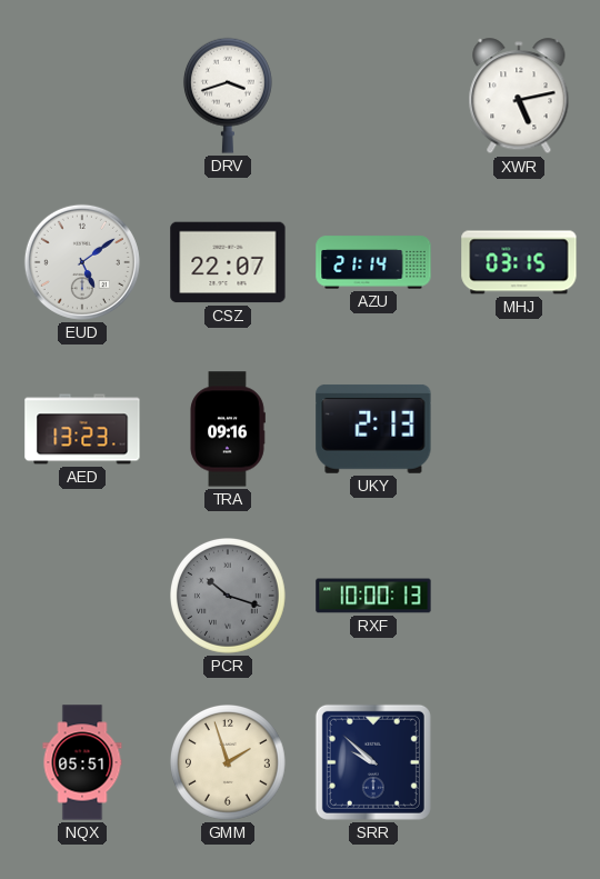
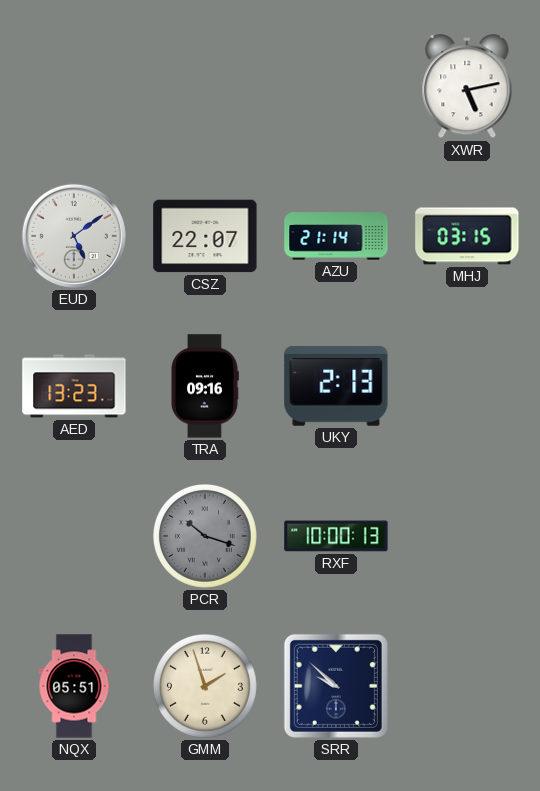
DRV: 3:42 -> none
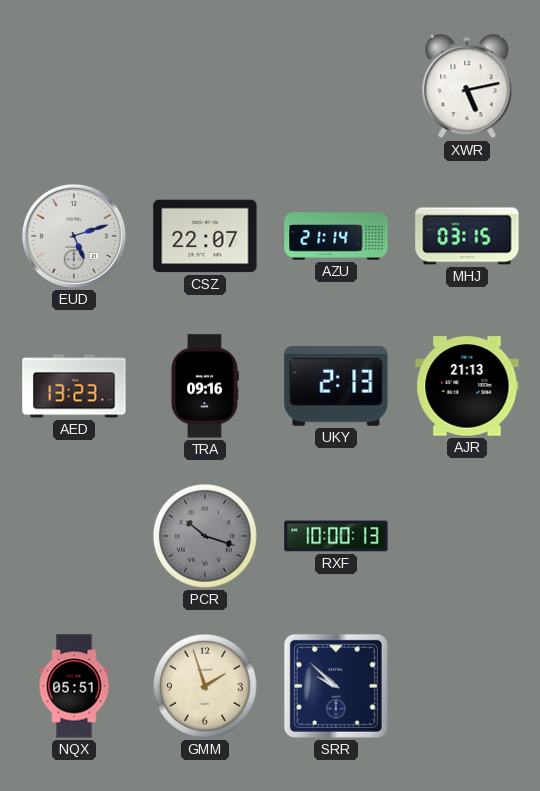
EUD: 5:09 -> 5:12
AJR: none -> 21:13
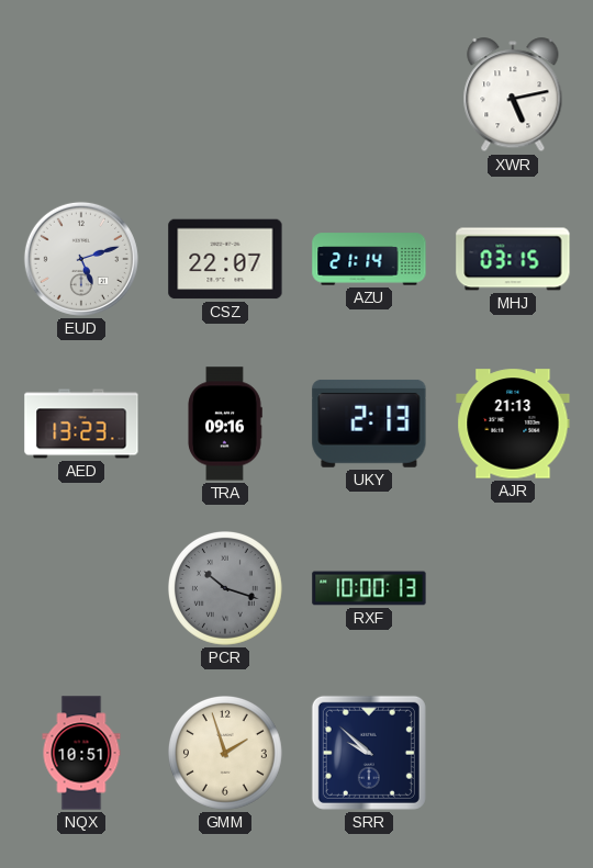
NQX: 05:51 -> 10:51
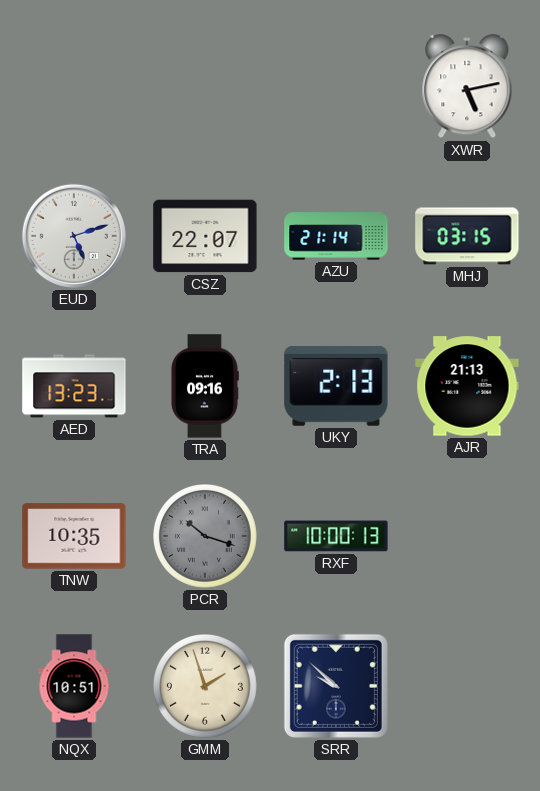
TNW: none -> 10:35
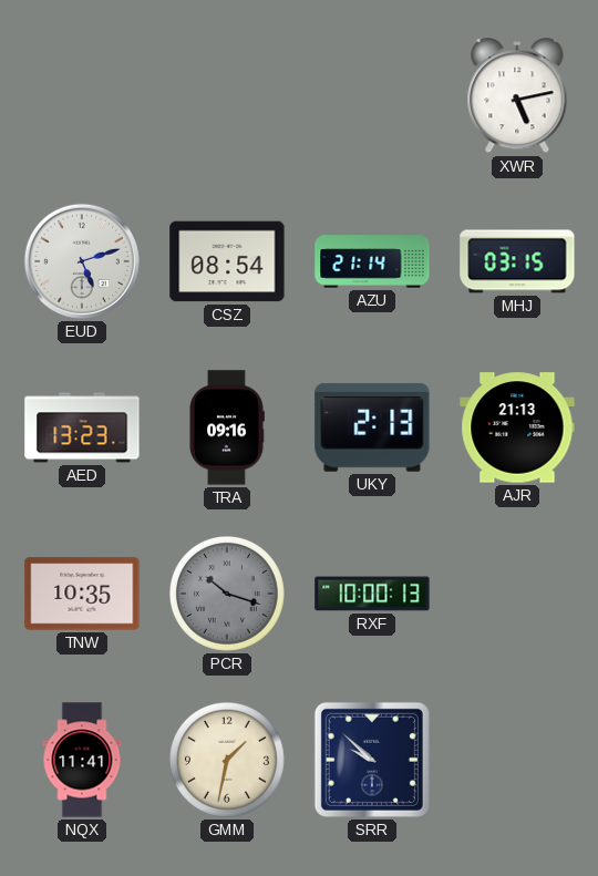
CSZ: 22:07 -> 08:54
NQX: 10:51 -> 11:41
GMM: 1:57 -> 1:32
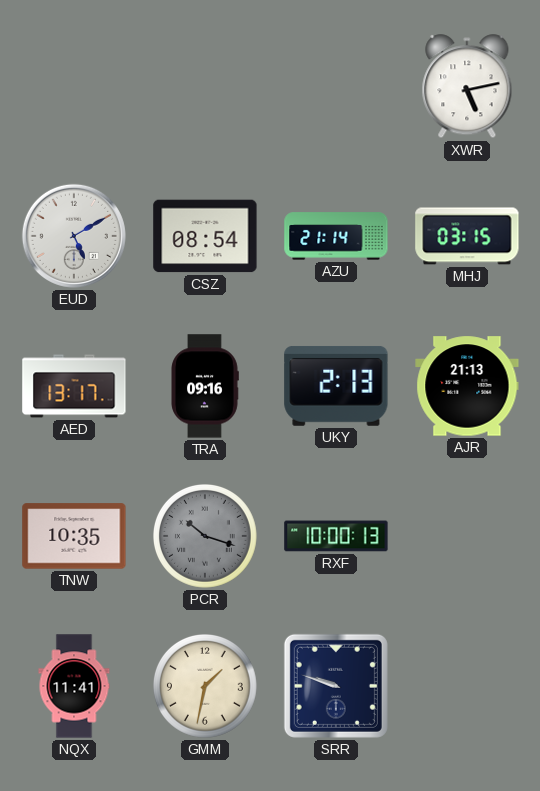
EUD: 5:12 -> 5:10
AED: 13:23 -> 13:17
SRR: 9:52 -> 9:48
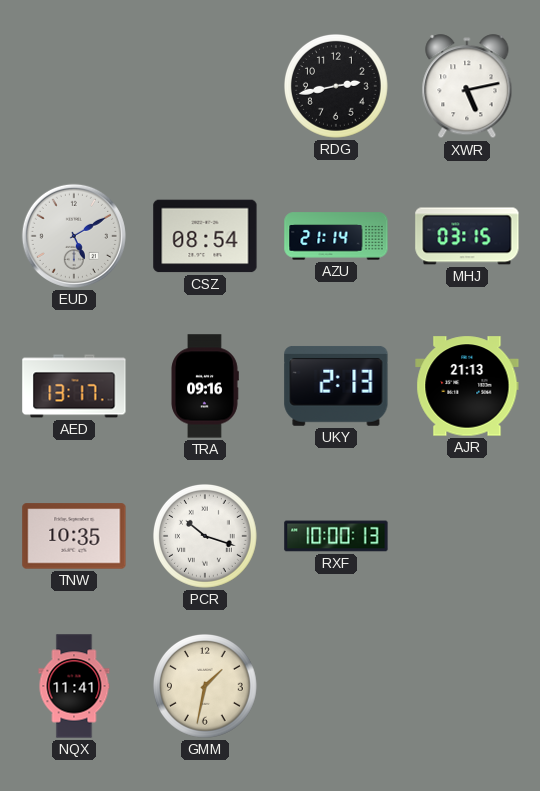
RDG: none -> 2:43
PCR dial: grey -> white
SRR: 9:48 -> none
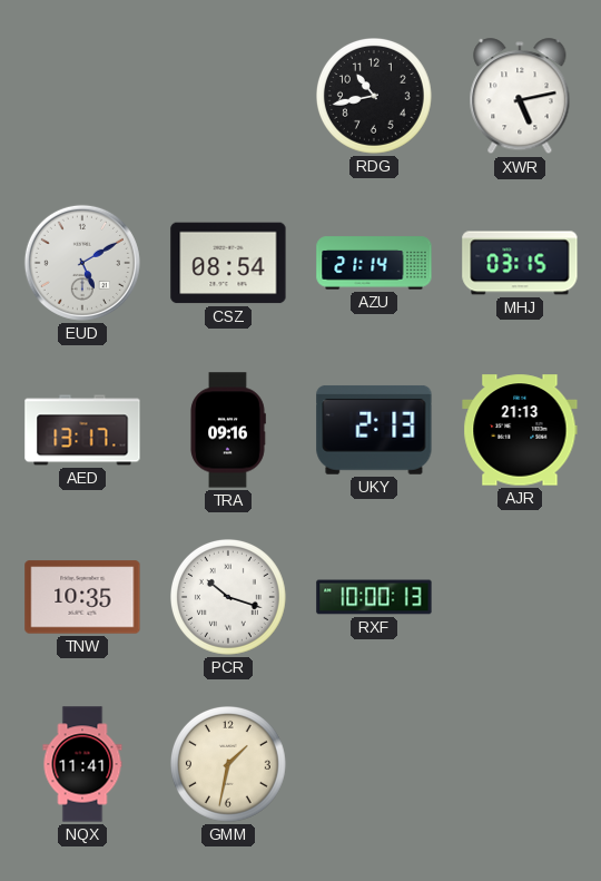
RDG: 2:43 -> 10:43
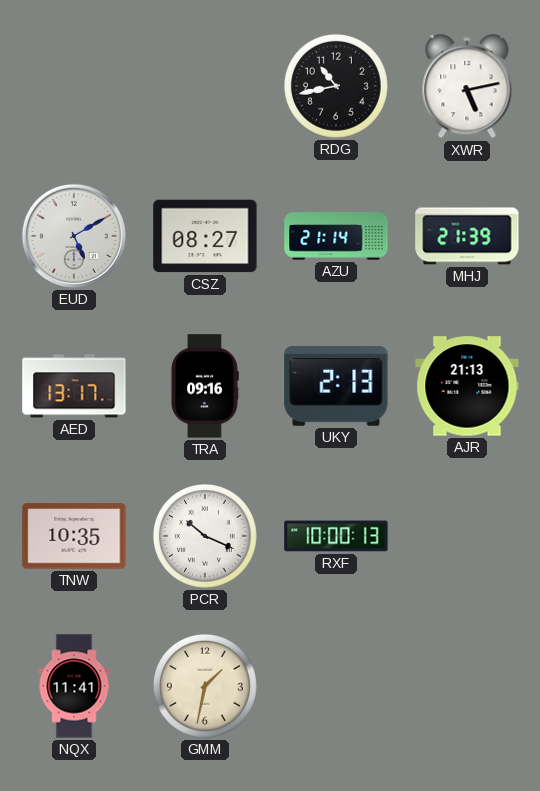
CSZ: 08:54 -> 08:27
MHJ: 03:15 -> 21:39
PCR: 10:18 -> 10:19
